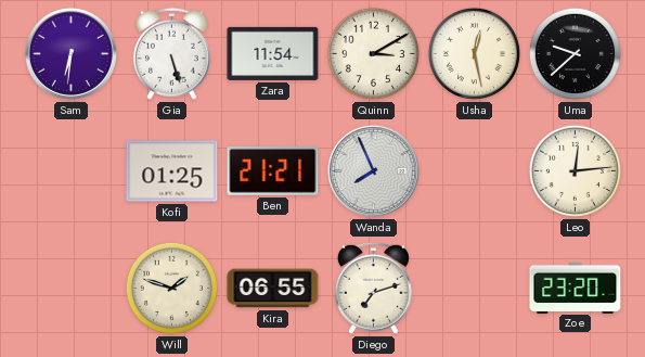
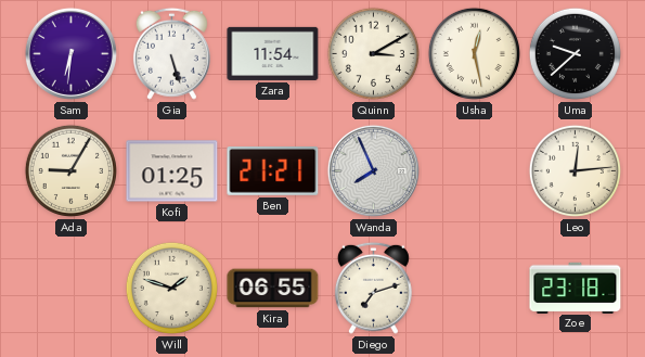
Ada: none -> 9:05
Zoe: 23:20 -> 23:18
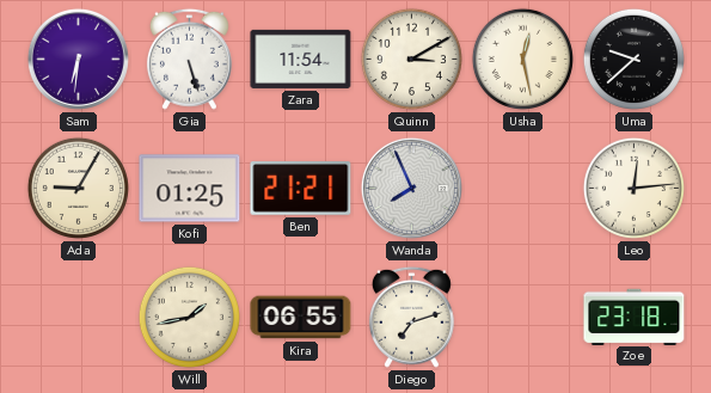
Will: 1:48 -> 1:43
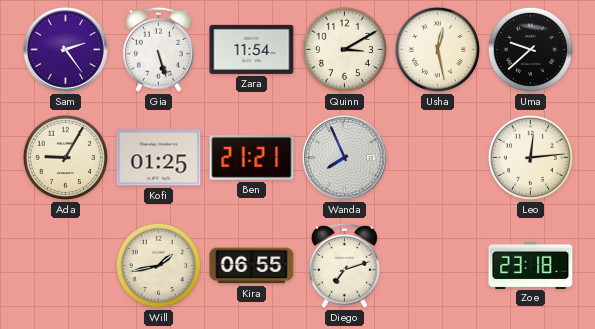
Sam: 6:31 -> 2:24
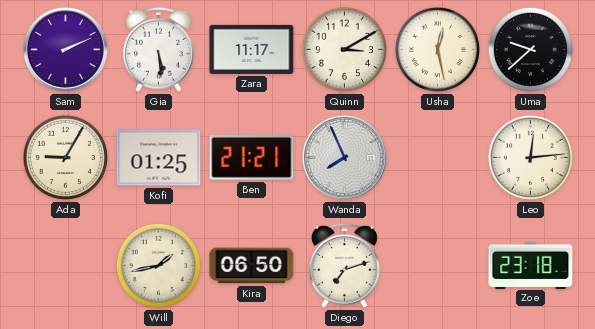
Sam: 2:24 -> 2:11
Gia: 5:27 -> 5:29
Zara: 11:54 -> 11:17
Kira: 06:55 -> 06:50
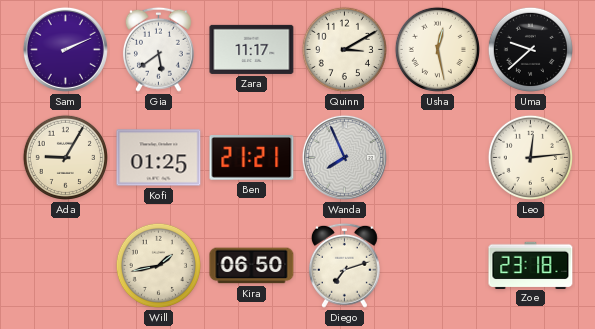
Gia: 5:29 -> 5:39
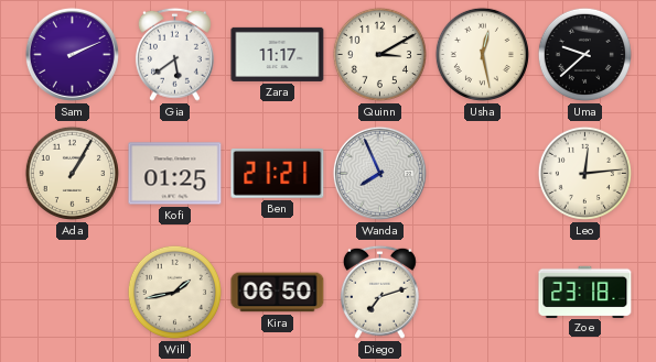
Ada: 9:05 -> 1:05
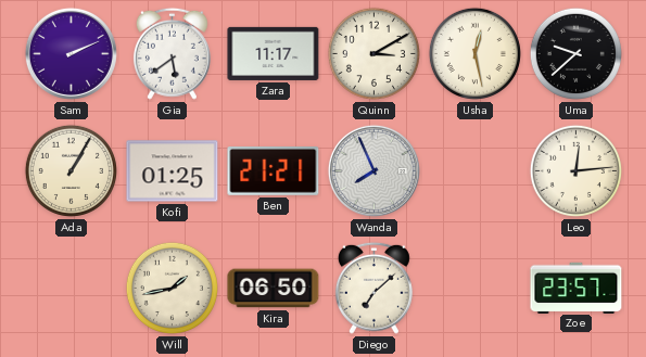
Diego: 7:12 -> 7:08
Zoe: 23:18 -> 23:57
